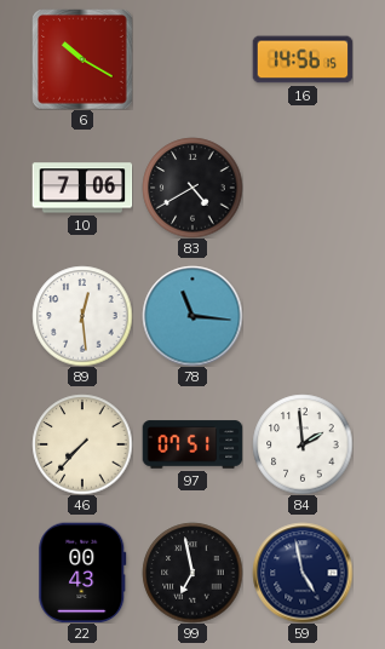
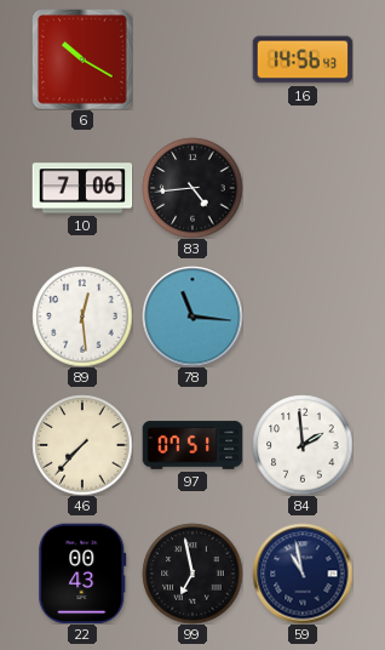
16: 14:56:15 -> 14:56:43
83: 4:40 -> 4:44
59: 4:58 -> 10:58
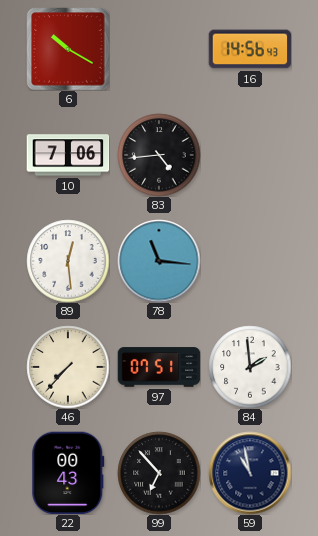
99: 6:58 -> 6:53
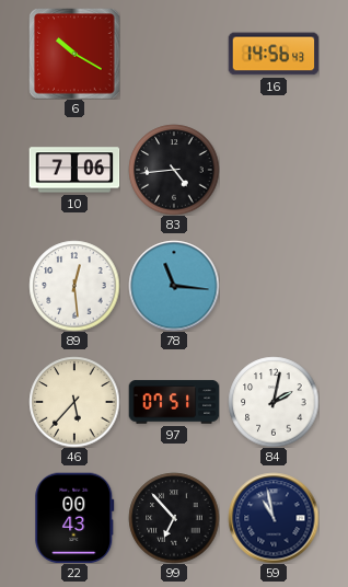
46: 7:37 -> 5:37
84: 1:59 -> 2:02
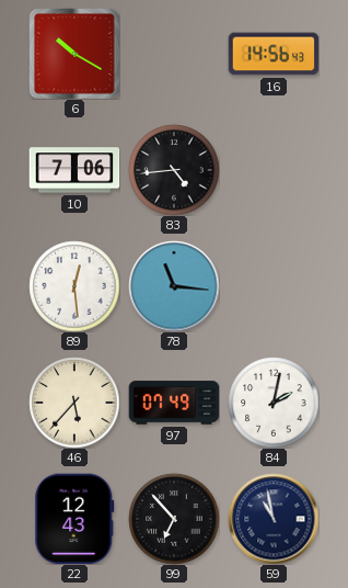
97: 07:51 -> 07:49
22: 00:43 -> 12:43
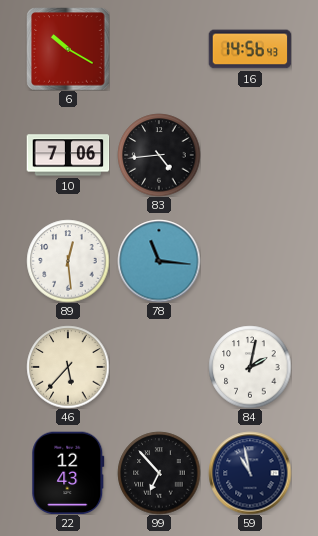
97: 07:49 -> none
